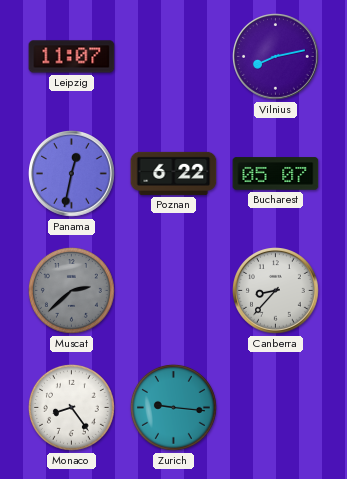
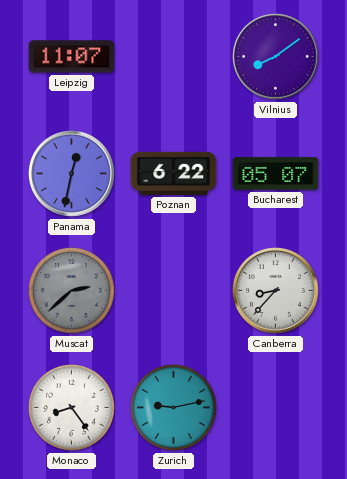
Vilnius: 8:13 -> 8:09
Zurich: 9:16 -> 9:13
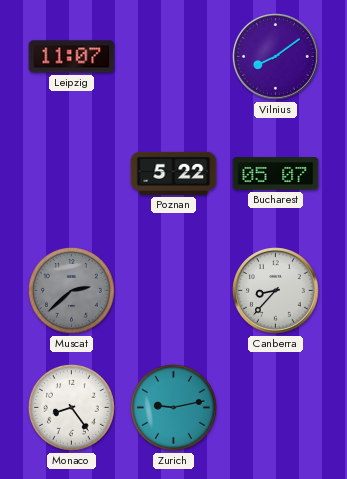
Panama: 12:32 -> none
Poznan: 6:22 -> 5:22
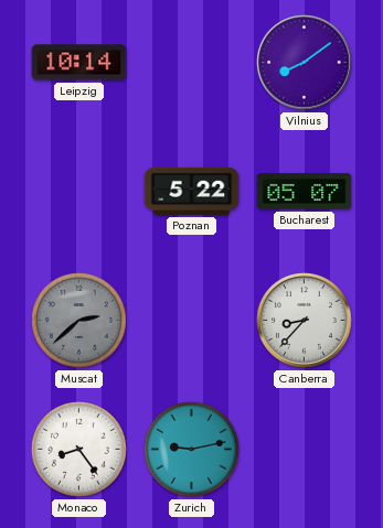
Leipzig: 11:07 -> 10:14
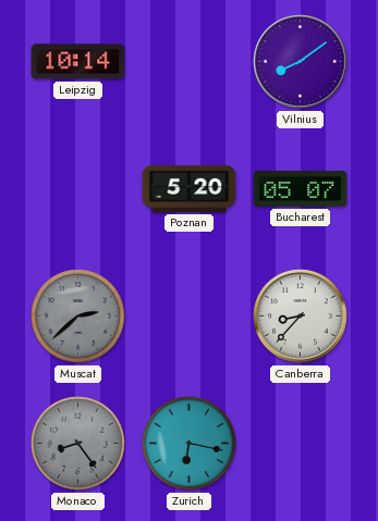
Poznan: 5:22 -> 5:20
Monaco dial: white -> grey
Zurich: 9:13 -> 6:17
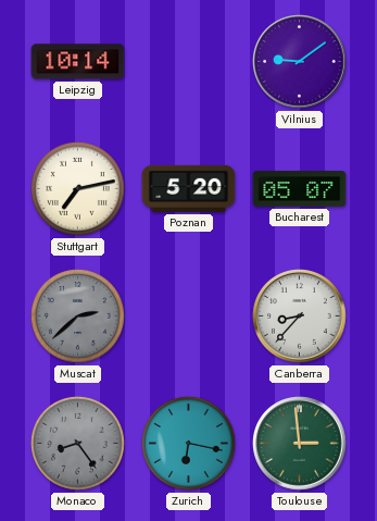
Vilnius: 8:09 -> 9:09
Stuttgart: none -> 7:13
Toulouse: none -> 2:59
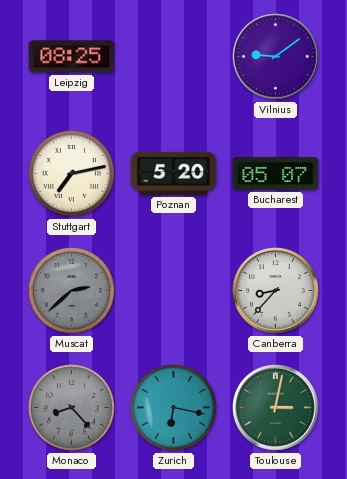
Leipzig: 10:14 -> 08:25
Monaco: 8:24 -> 8:23
Toulouse: 2:59 -> 3:02
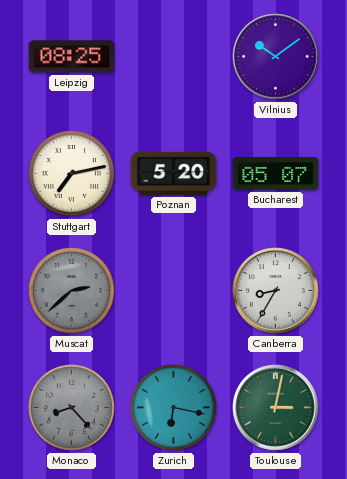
Vilnius: 9:09 -> 10:09
Canberra: 8:37 -> 8:35
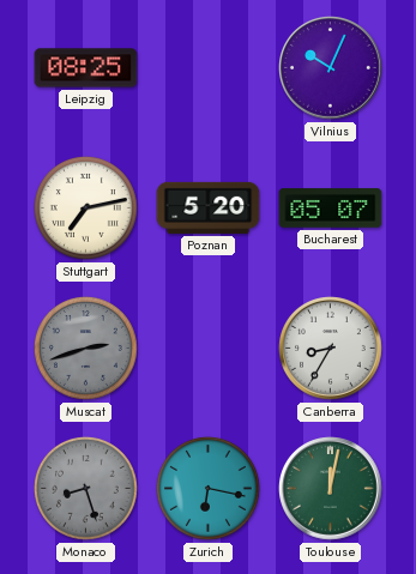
Vilnius: 10:09 -> 10:04
Muscat: 2:38 -> 2:42
Monaco: 8:23 -> 8:27
Toulouse: 3:02 -> 12:02
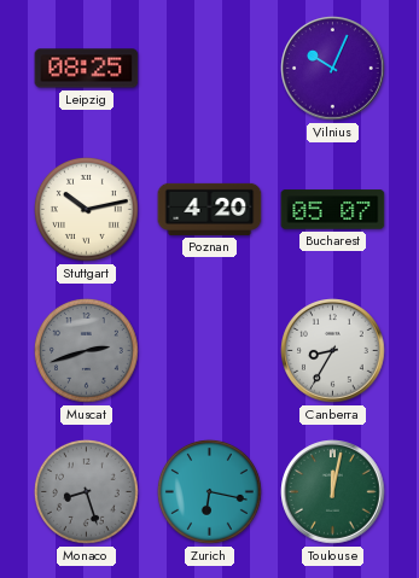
Stuttgart: 7:13 -> 10:13
Poznan: 5:20 -> 4:20
